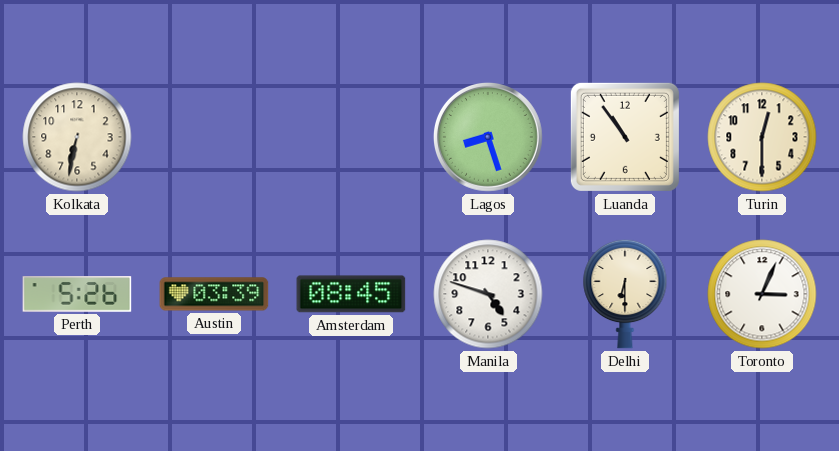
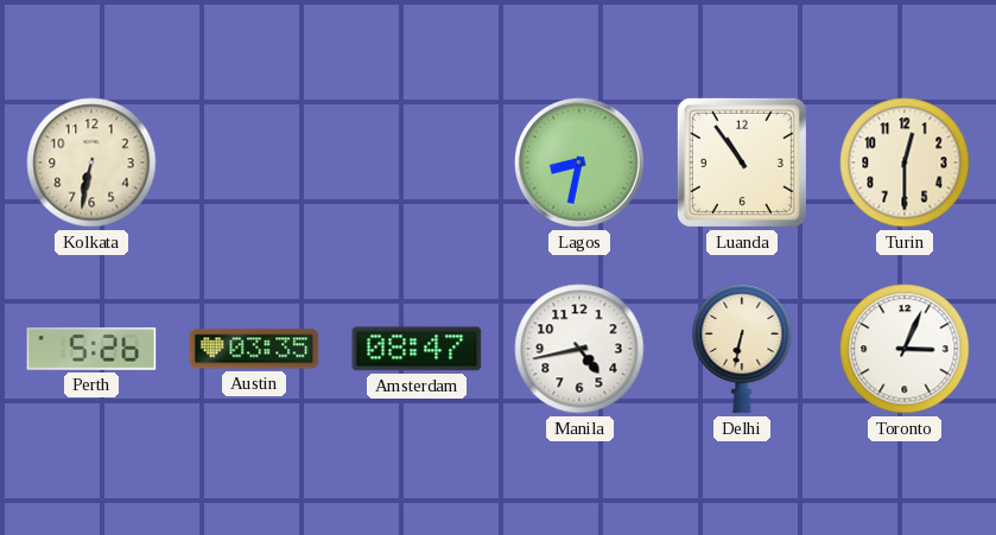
Lagos: 8:27 -> 8:32
Austin: 03:39 -> 03:35
Amsterdam: 08:45 -> 08:47
Manila: 4:48 -> 4:43
Delhi: 6:30 -> 6:32
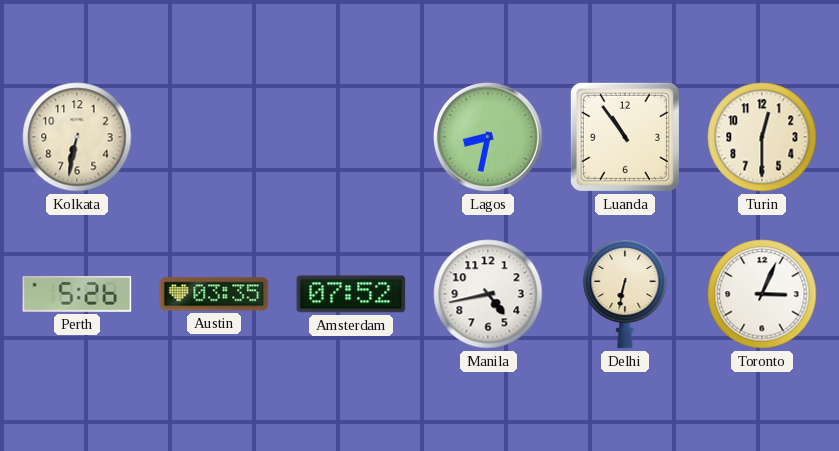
Amsterdam: 08:47 -> 07:52
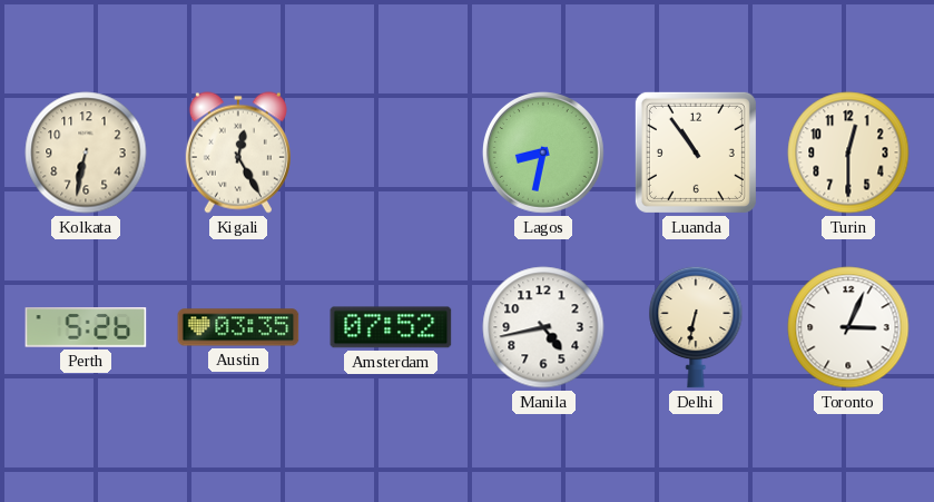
Kigali: none -> 12:25
